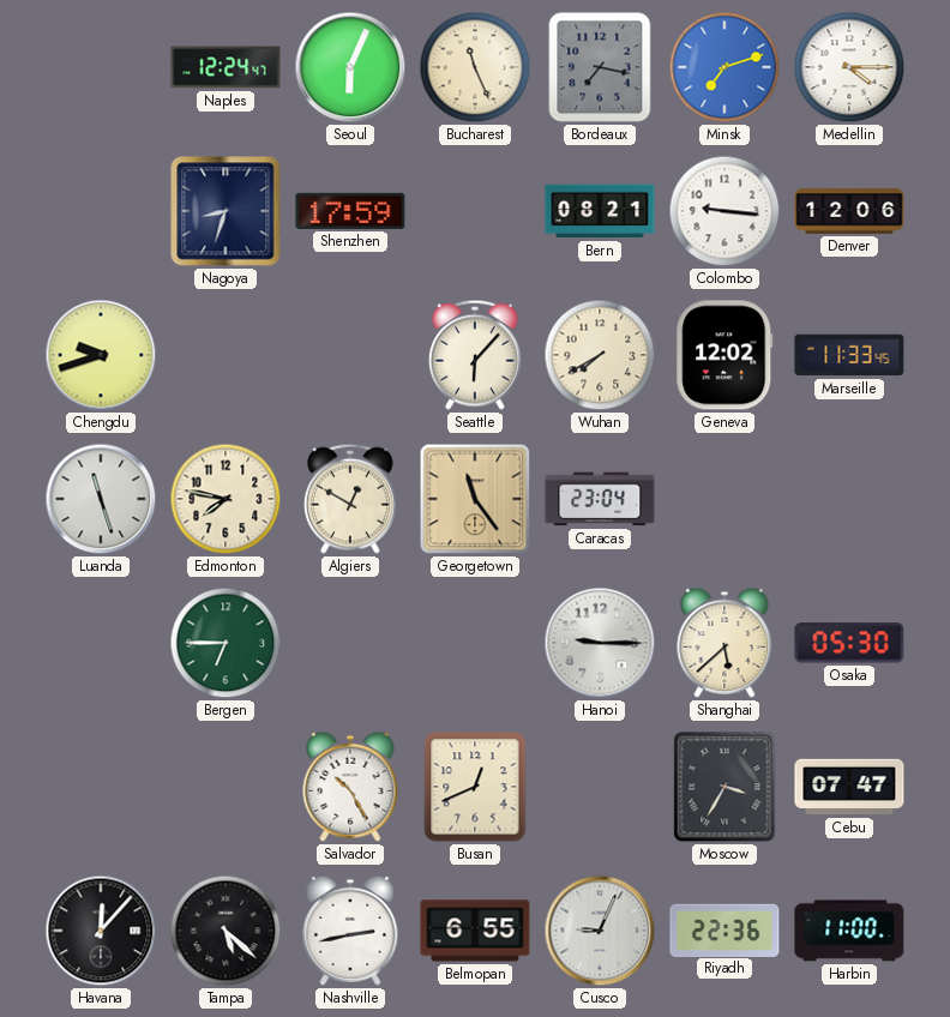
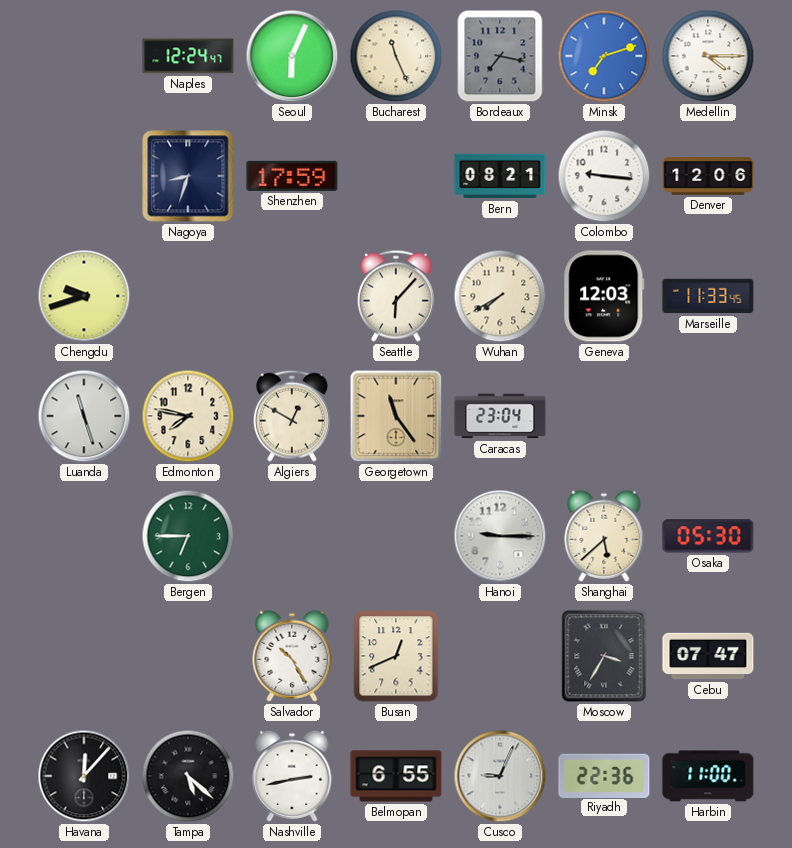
Geneva: 12:02 -> 12:03
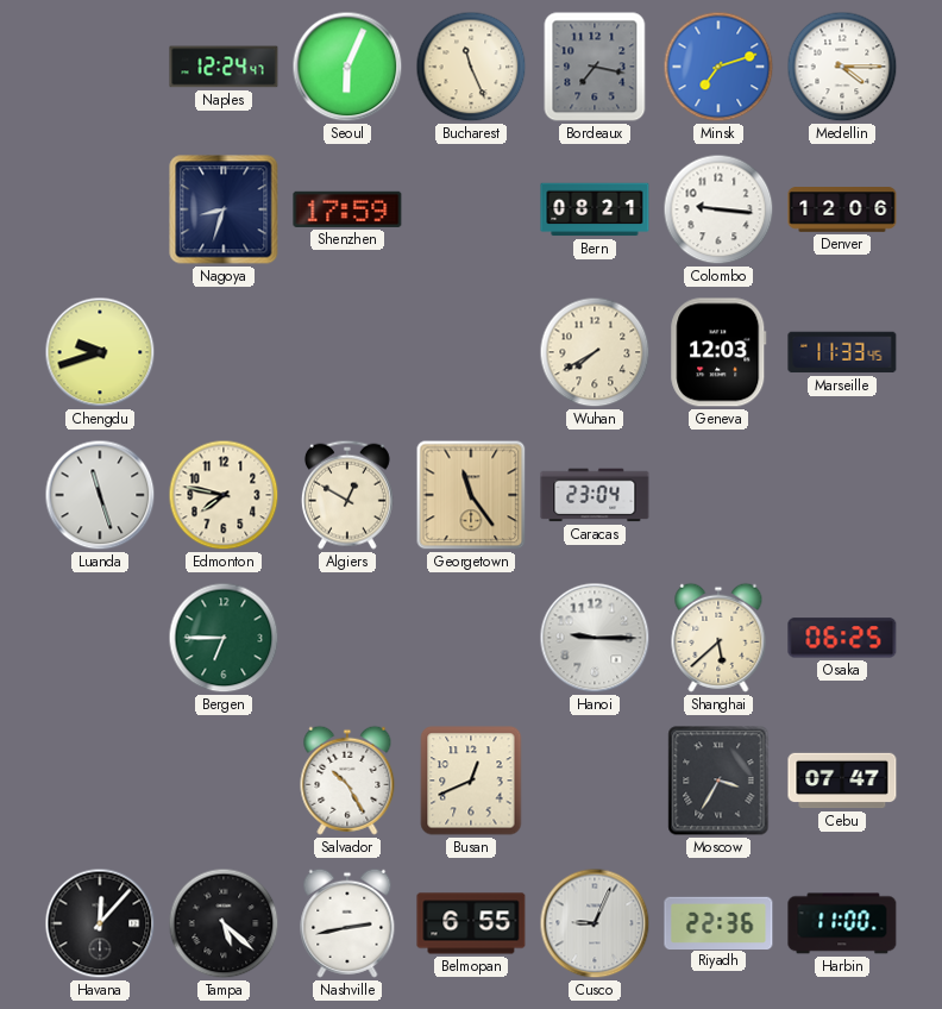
Seattle: 6:07 -> none
Osaka: 05:30 -> 06:25
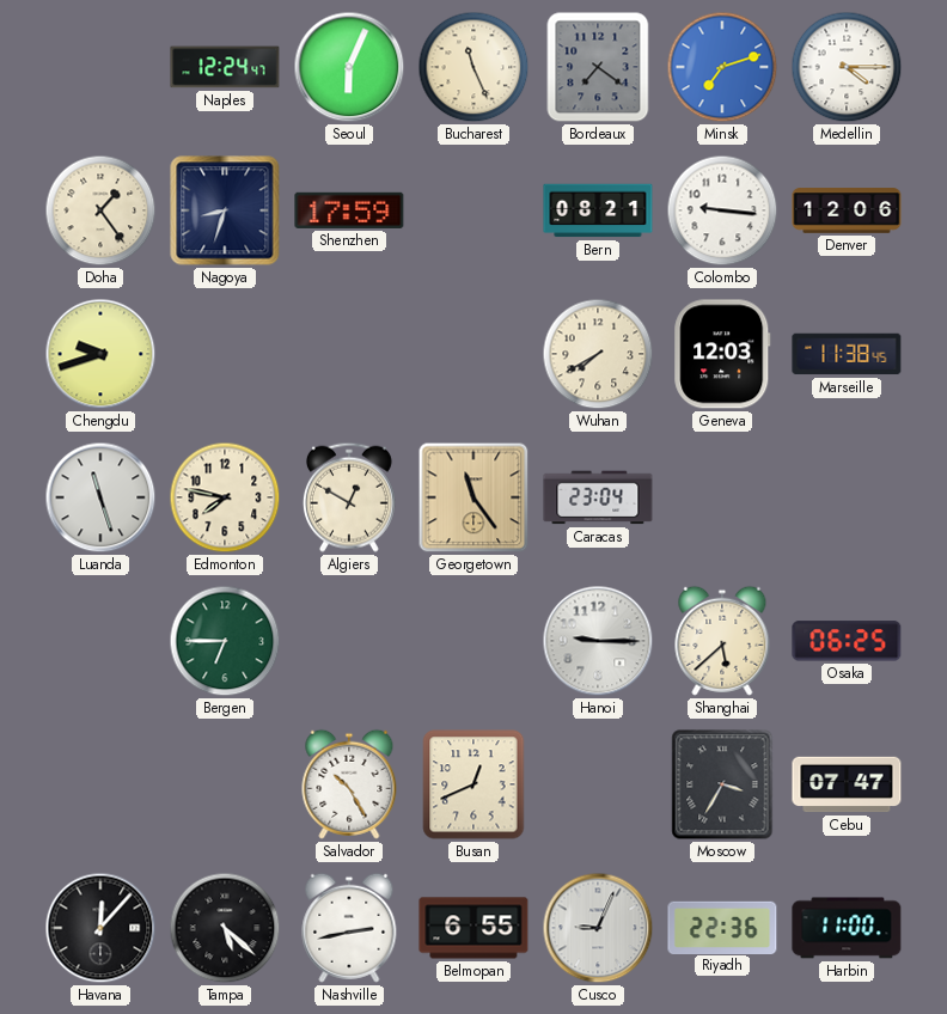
Bordeaux: 7:17 -> 7:21
Doha: none -> 1:24
Marseille: 11:33 -> 11:38
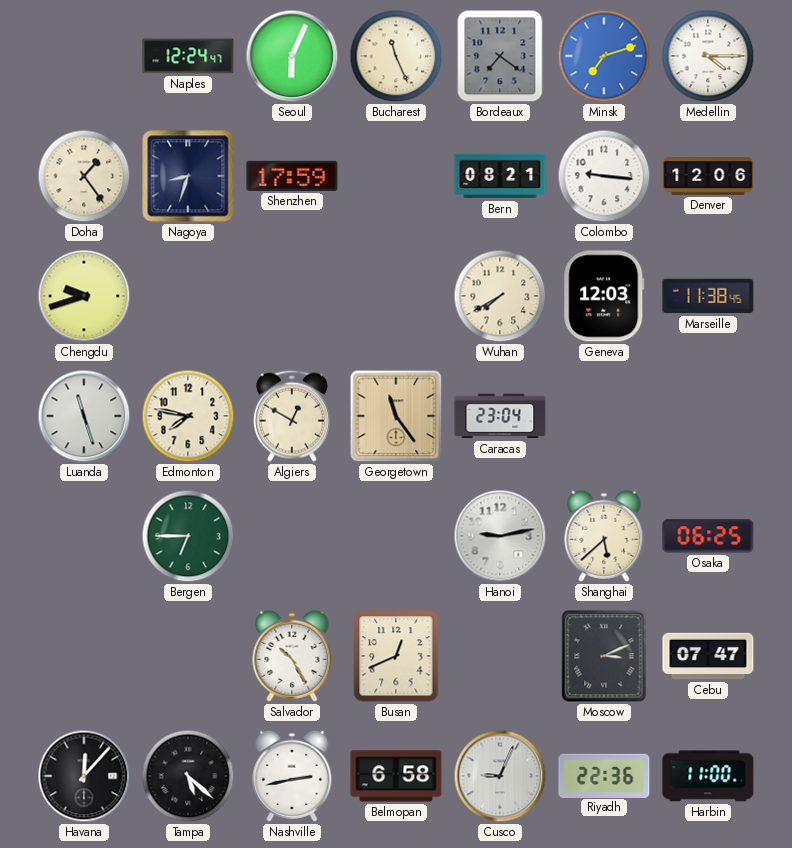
Hanoi: 9:15 -> 9:13
Moscow: 3:35 -> 3:11
Belmopan: 6:55 -> 6:58
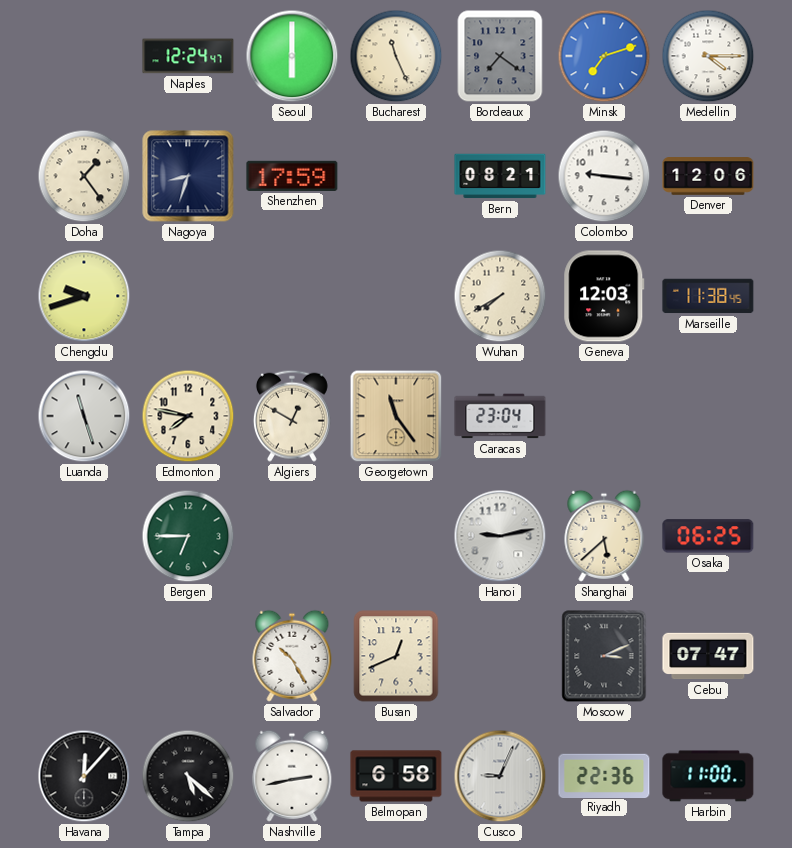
Seoul: 6:04 -> 6:00
